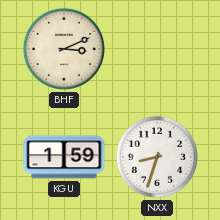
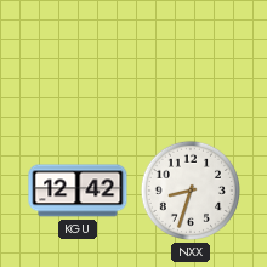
BHF: 3:11 -> none
KGU: 1:59 -> 12:42
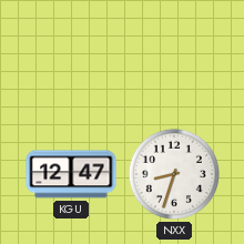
KGU: 12:42 -> 12:47
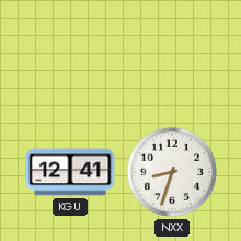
KGU: 12:47 -> 12:41
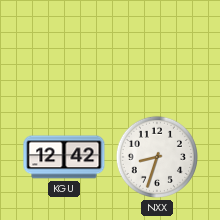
KGU: 12:41 -> 12:42
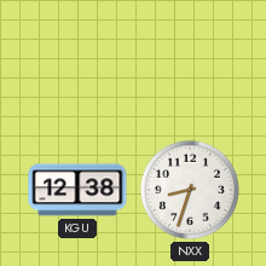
KGU: 12:42 -> 12:38
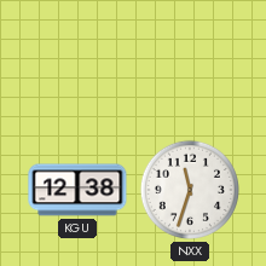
NXX: 8:33 -> 11:33
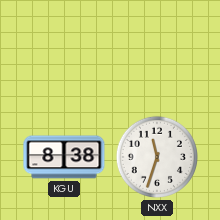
KGU: 12:38 -> 8:38
